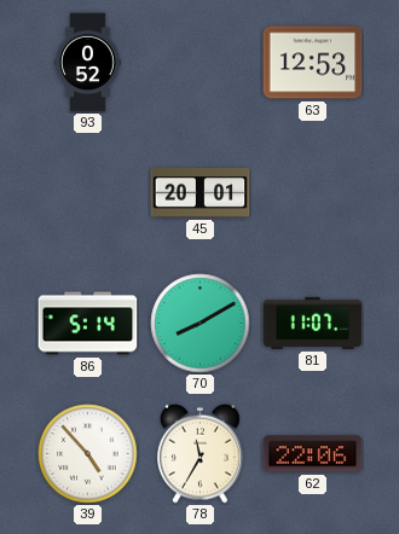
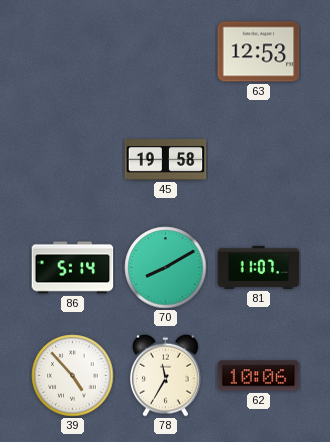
93: 0:52 -> none
45: 20:01 -> 19:58
62: 22:06 -> 10:06
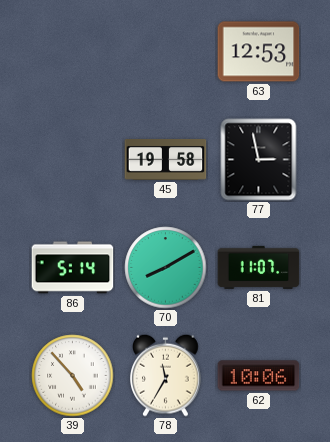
77: none -> 2:58
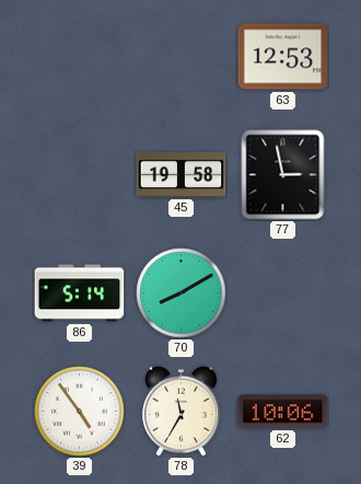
81: 11:07 -> none
39: 4:53 -> 4:54
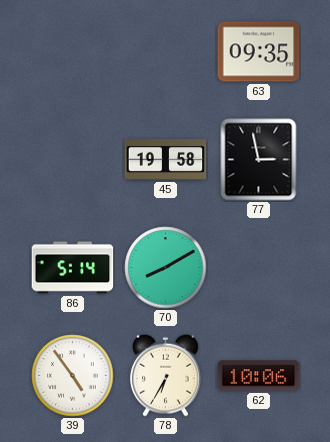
63: 12:53 -> 09:35
78: 11:35 -> 6:35
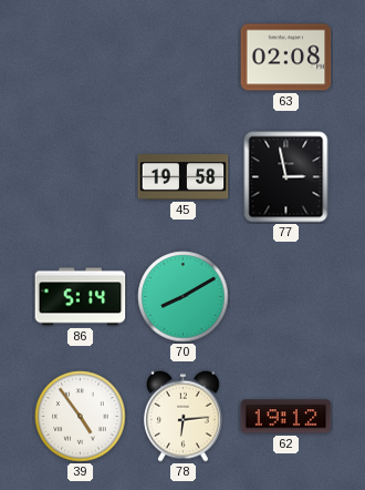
63: 09:35 -> 02:08
78: 6:35 -> 6:14
62: 10:06 -> 19:12
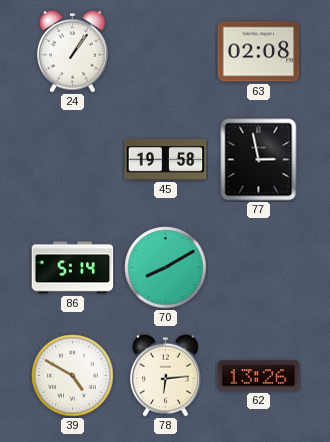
24: none -> 1:06
39: 4:54 -> 4:50
62: 19:12 -> 13:26
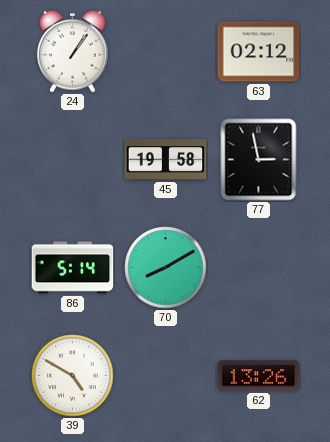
63: 02:08 -> 02:12
78: 6:14 -> none
